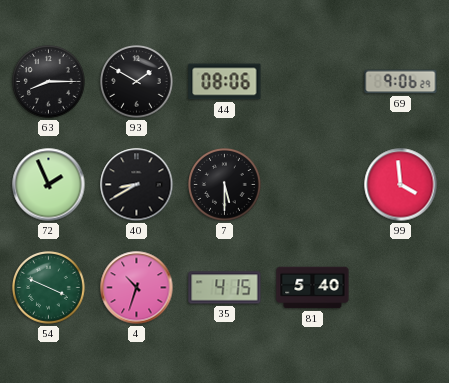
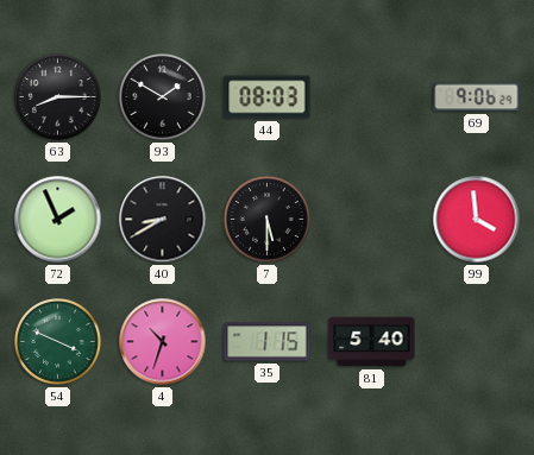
44: 08:06 -> 08:03
35: 4:15 -> 1:15
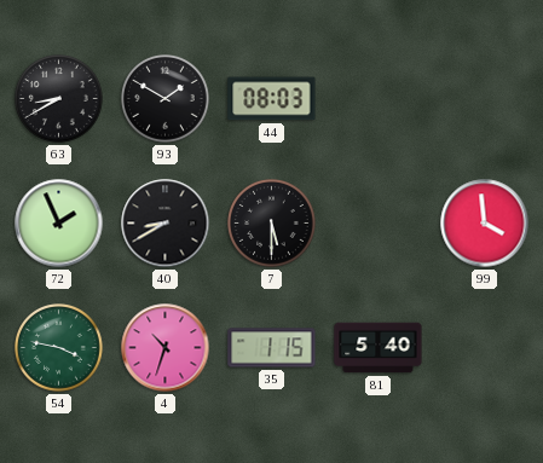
63: 8:15 -> 8:40
69: 9:06 -> none
54: 3:49 -> 3:47
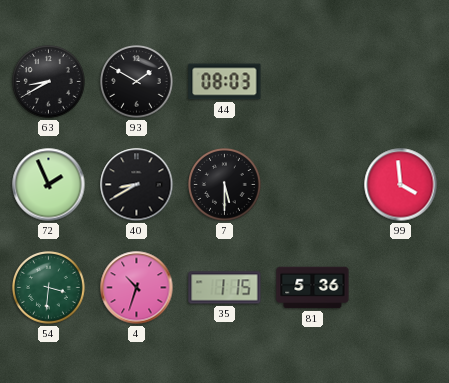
54: 3:47 -> 3:31
81: 5:40 -> 5:36
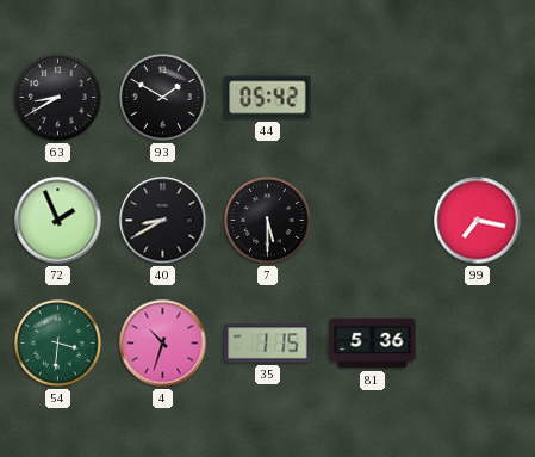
44: 08:03 -> 05:42
99: 3:59 -> 7:17
